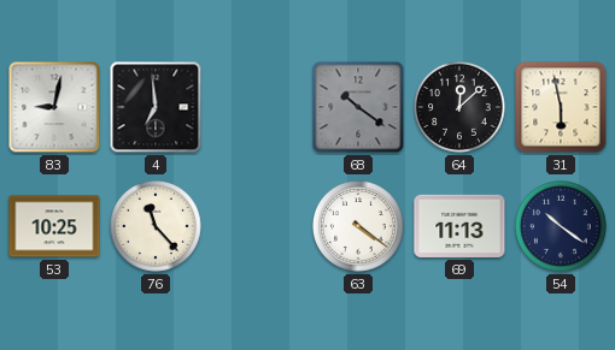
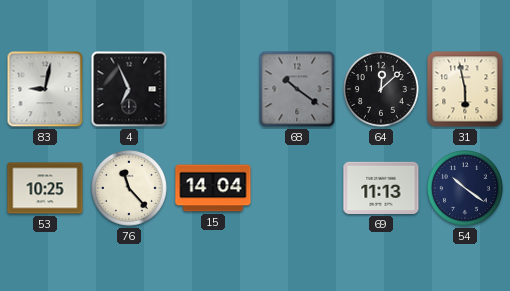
4: 6:59 -> 6:56
15: none -> 14:04
63: 4:21 -> none
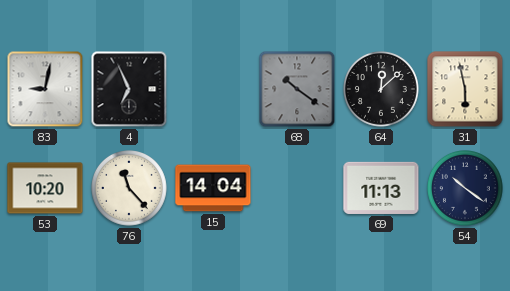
53: 10:25 -> 10:20
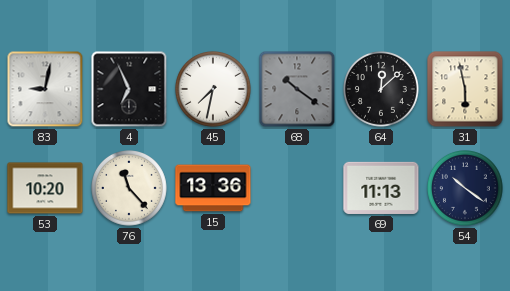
45: none -> 7:32
15: 14:04 -> 13:36
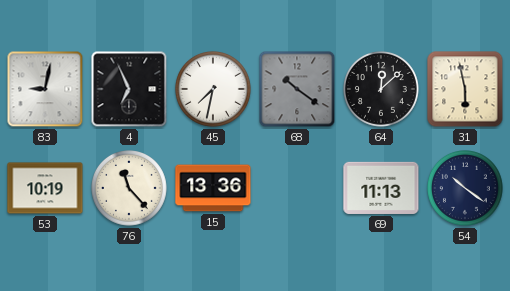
53: 10:20 -> 10:19
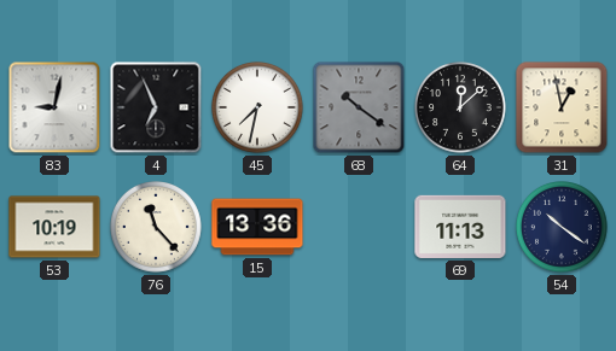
31: 5:58 -> 12:58
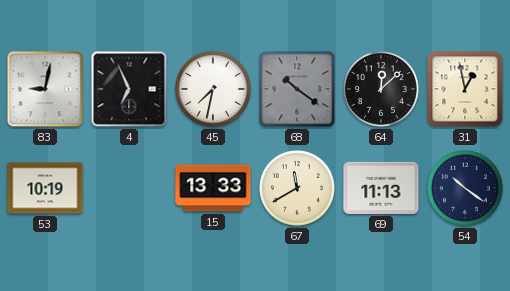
76: 11:23 -> none
15: 13:36 -> 13:33
67: none -> 11:40
